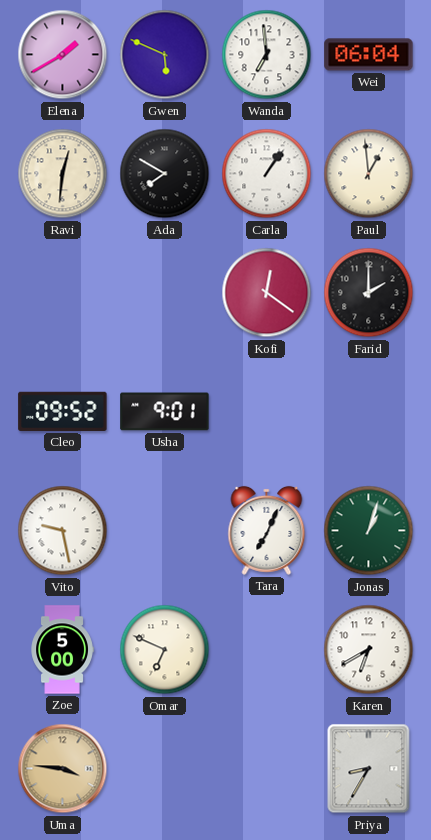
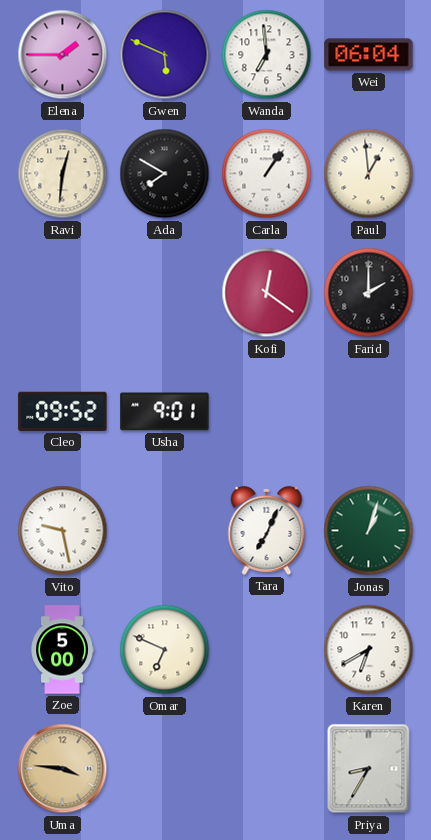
Elena: 1:40 -> 1:45
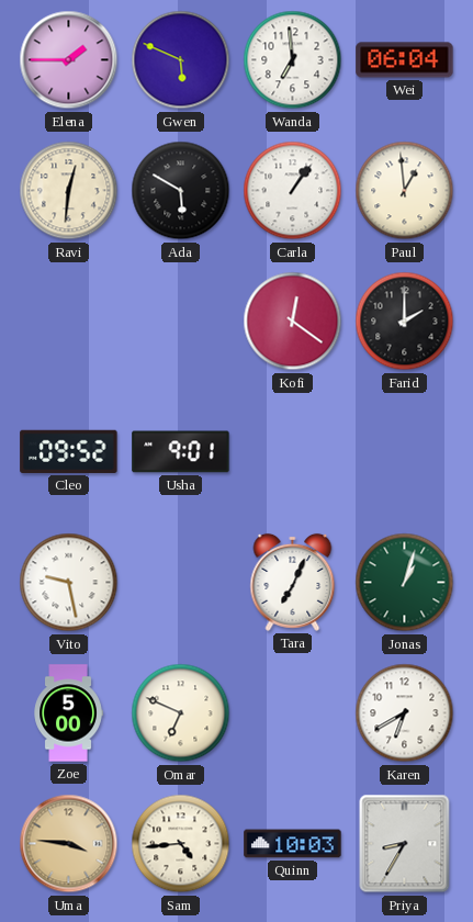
Ada: 7:50 -> 5:50
Sam: none -> 4:44
Quinn: none -> 10:03
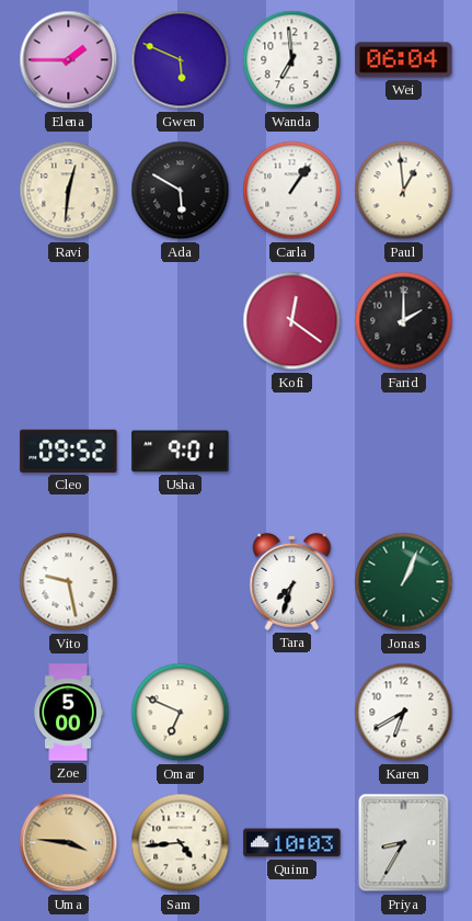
Tara: 7:04 -> 7:33
Jonas: 1:03 -> 1:04
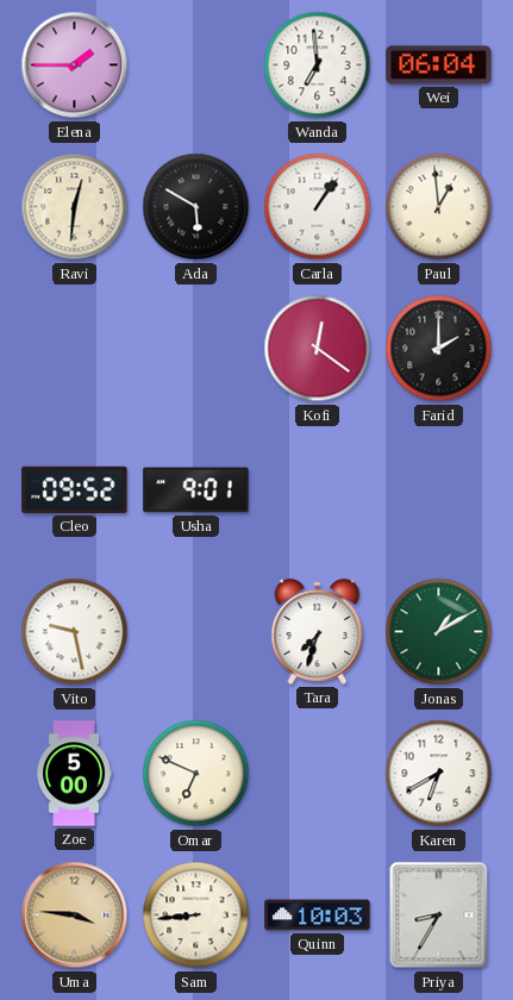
Gwen: 5:49 -> none
Jonas: 1:04 -> 1:10
Sam: 4:44 -> 8:44
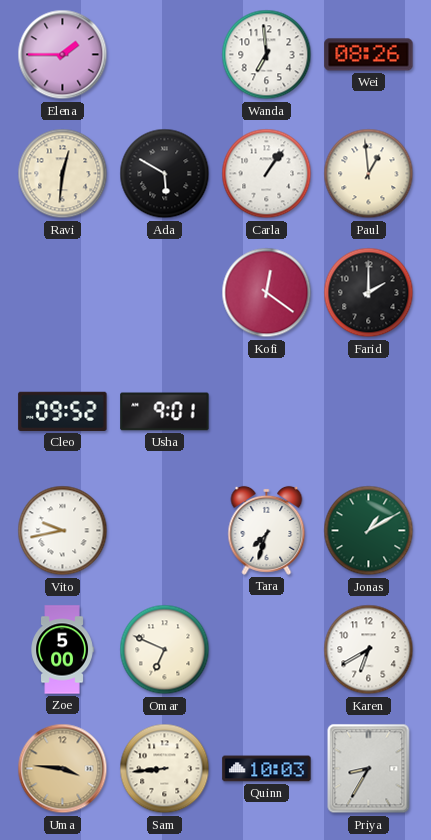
Wei: 06:04 -> 08:26
Vito: 9:28 -> 9:43
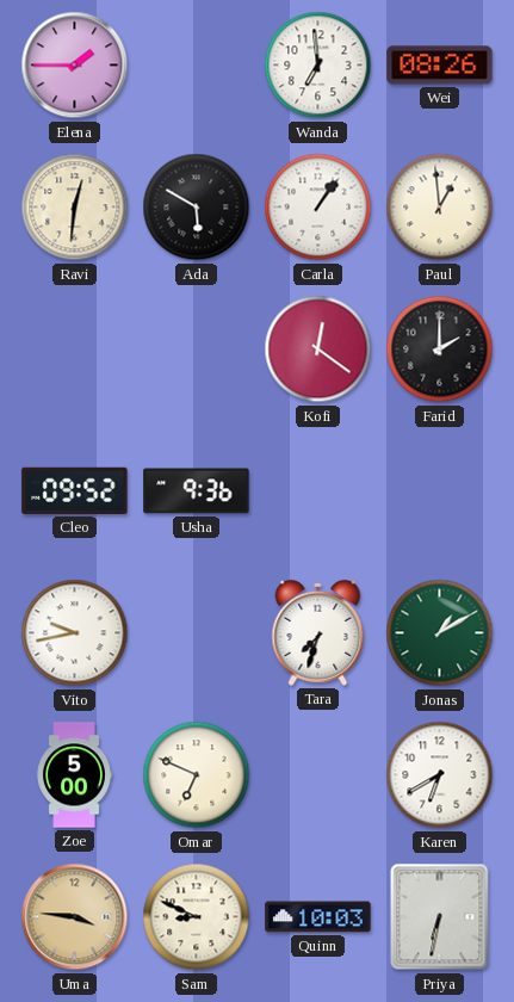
Usha: 9:01 -> 9:36
Sam: 8:44 -> 8:49
Priya: 8:35 -> 6:32
